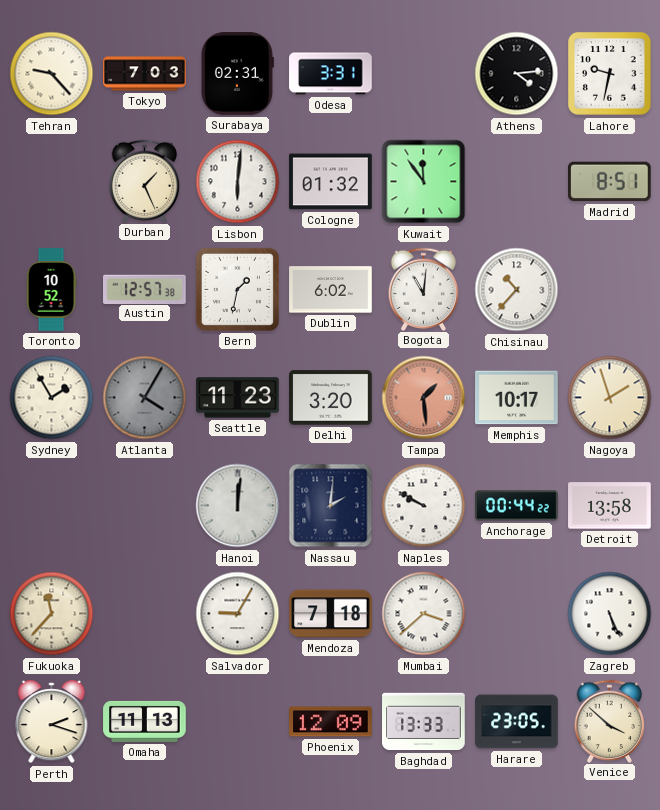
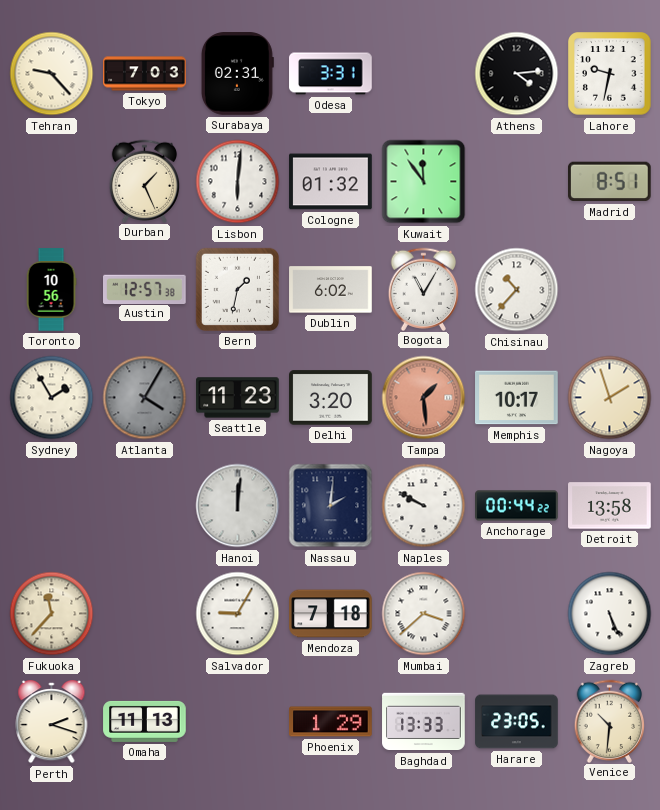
Toronto: 10:52 -> 10:56
Bogota: 11:01 -> 11:05
Phoenix: 12:09 -> 1:29
Venice: 3:52 -> 10:31
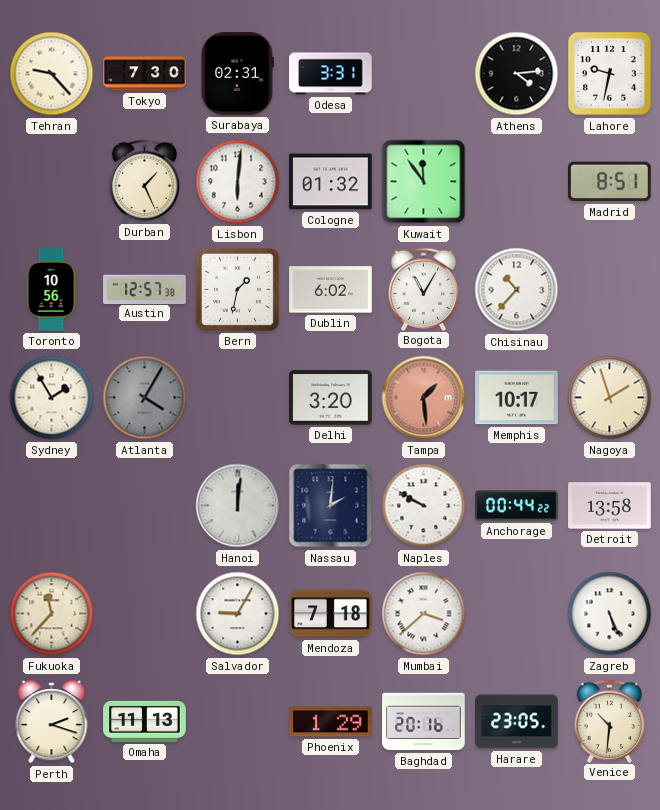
Tokyo: 7:03 -> 7:30
Seattle: 11:23 -> none
Baghdad: 13:33 -> 20:16
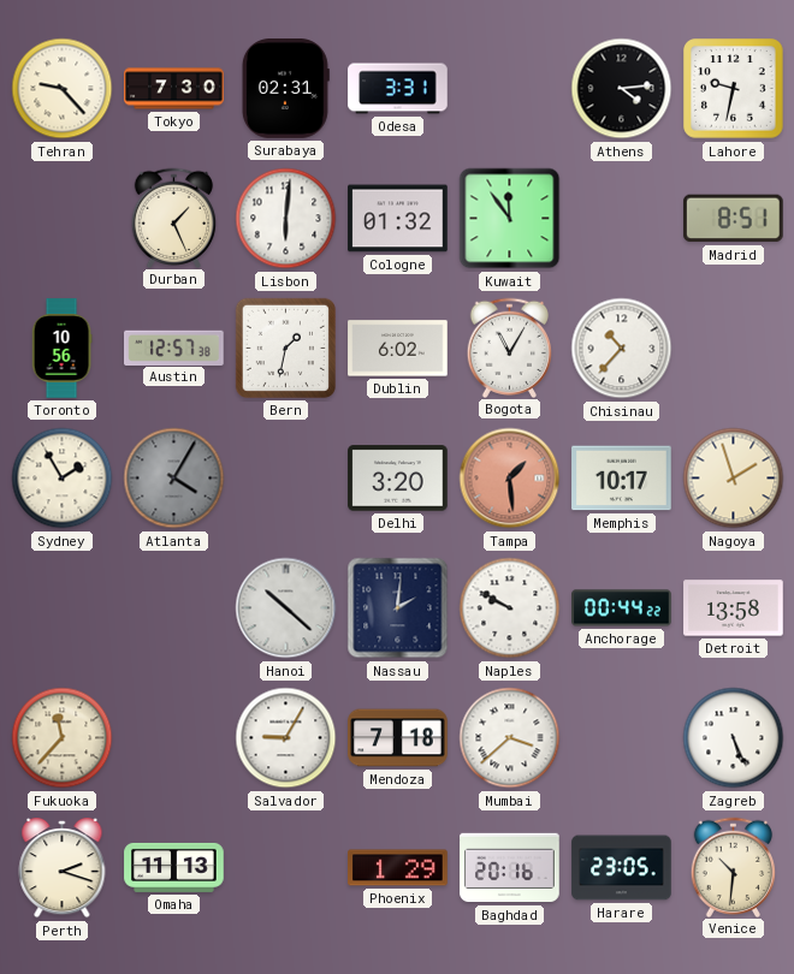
Hanoi: 12:01 -> 10:22
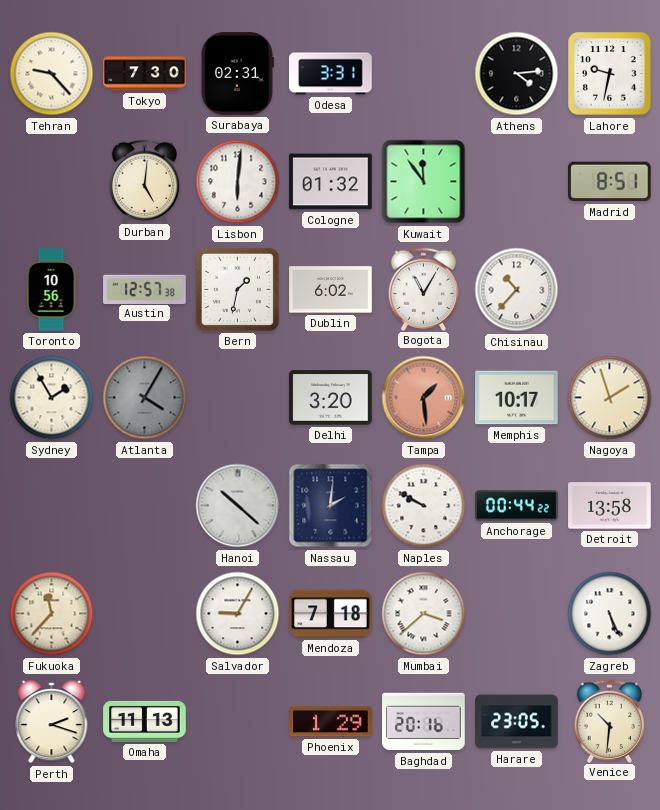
Durban: 1:26 -> 5:01
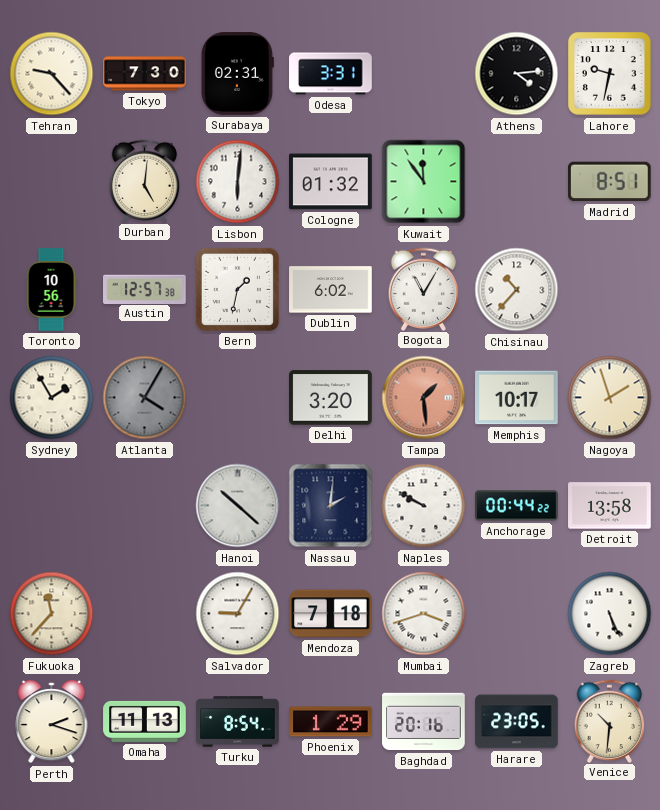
Mumbai: 3:38 -> 3:42
Turku: none -> 8:54
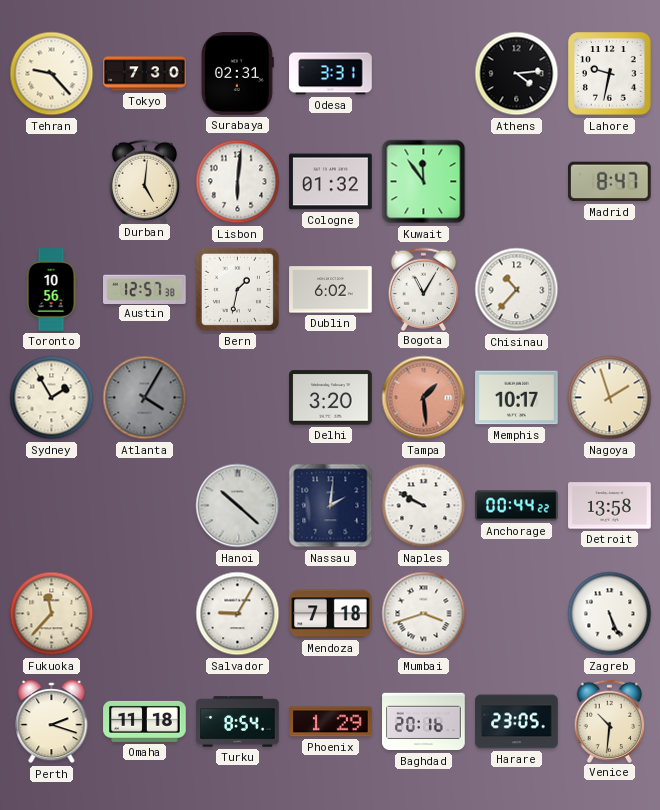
Madrid: 8:51 -> 8:47
Omaha: 11:13 -> 11:18
